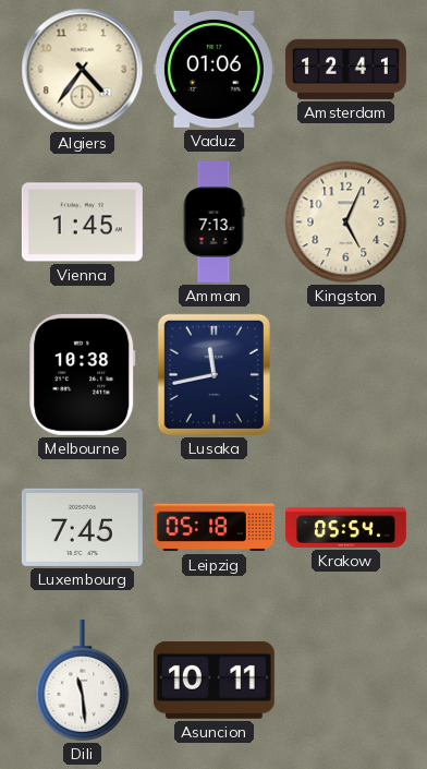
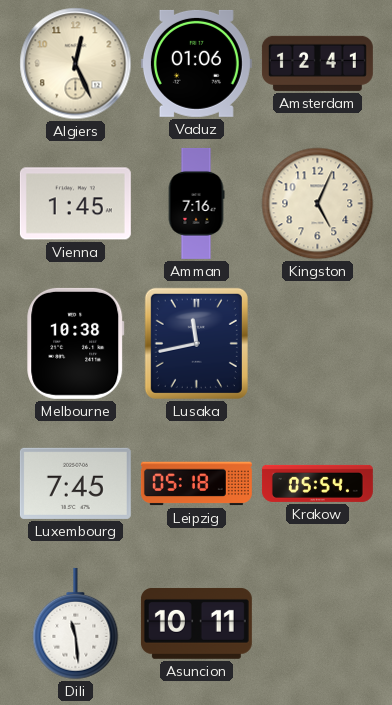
Algiers: 4:36 -> 12:26
Amman: 7:13 -> 7:16
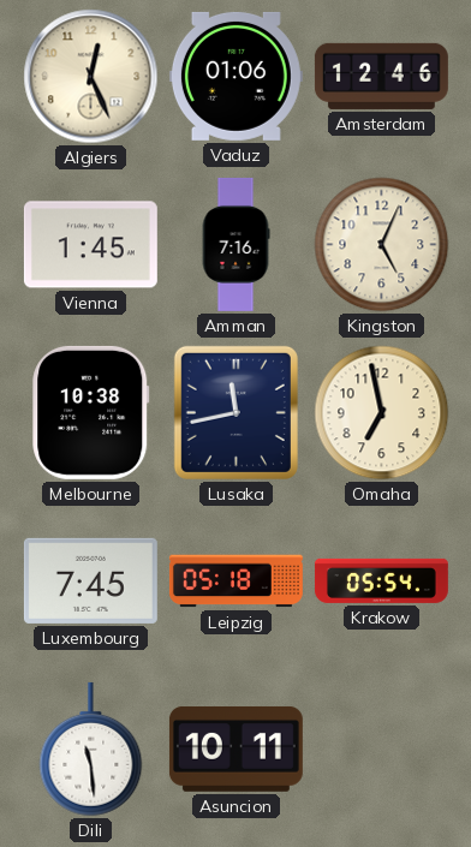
Amsterdam: 12:41 -> 12:46
Omaha: none -> 6:58
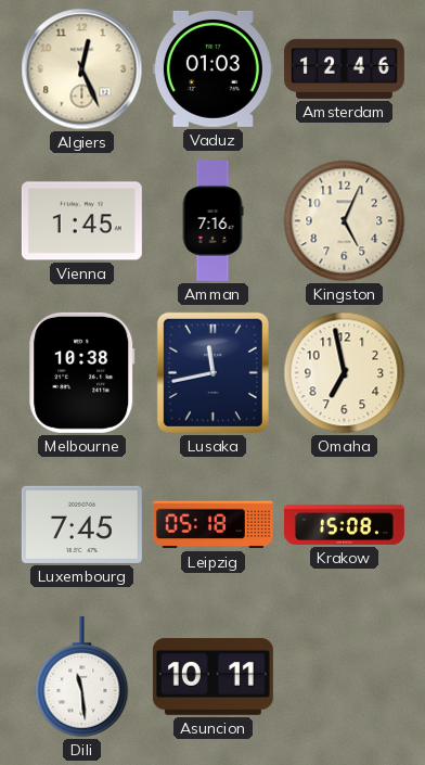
Vaduz: 01:06 -> 01:03
Krakow: 05:54 -> 15:08
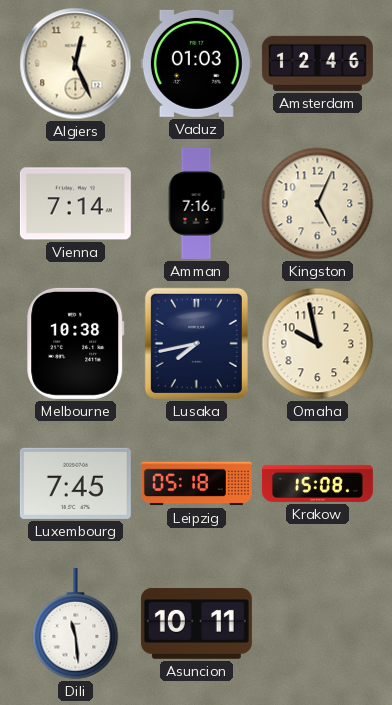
Vienna: 1:45 -> 7:14
Lusaka: 11:43 -> 7:43
Omaha: 6:58 -> 9:58
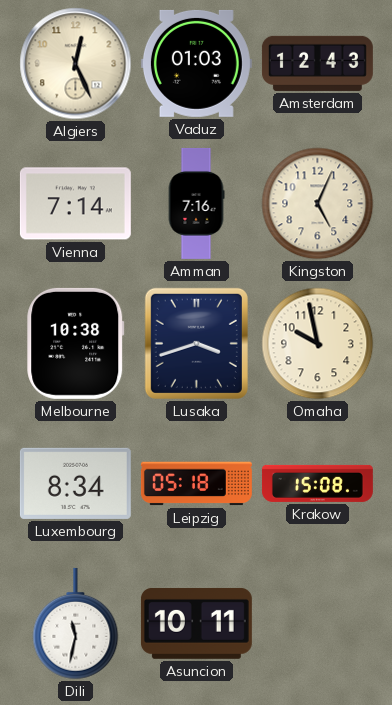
Amsterdam: 12:46 -> 12:43
Lusaka: 7:43 -> 3:42
Luxembourg: 7:45 -> 8:34
Dili: 11:29 -> 11:32
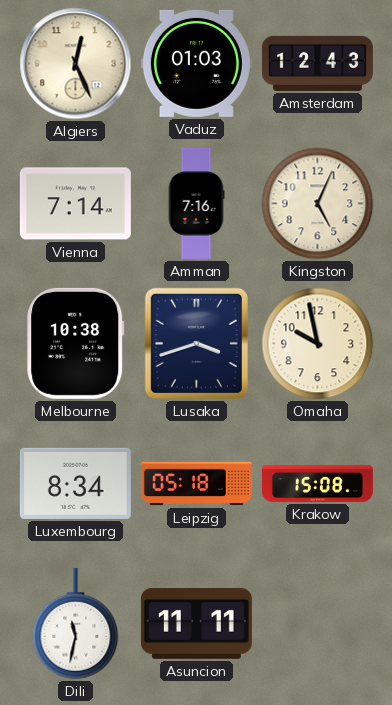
Asuncion: 10:11 -> 11:11
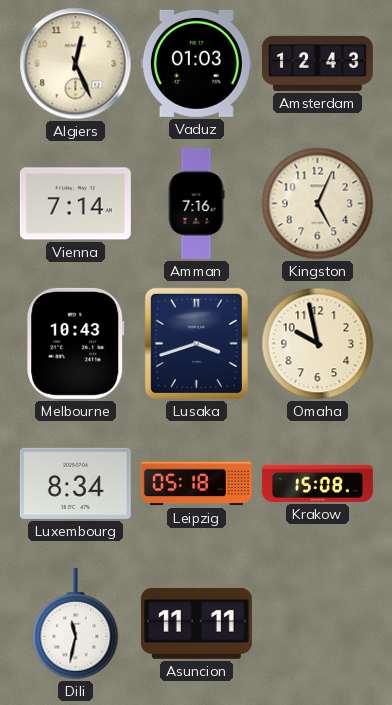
Melbourne: 10:38 -> 10:43
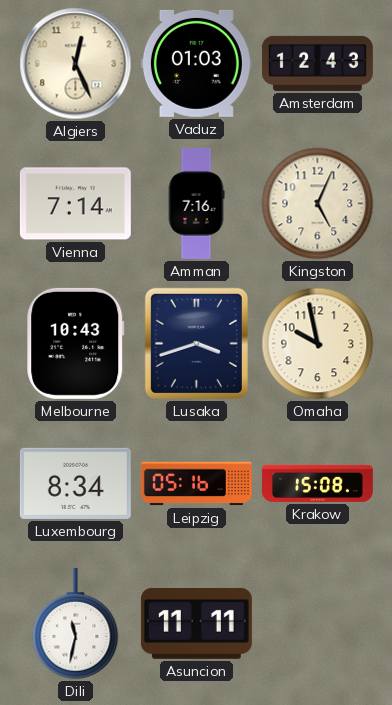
Leipzig: 05:18 -> 05:16
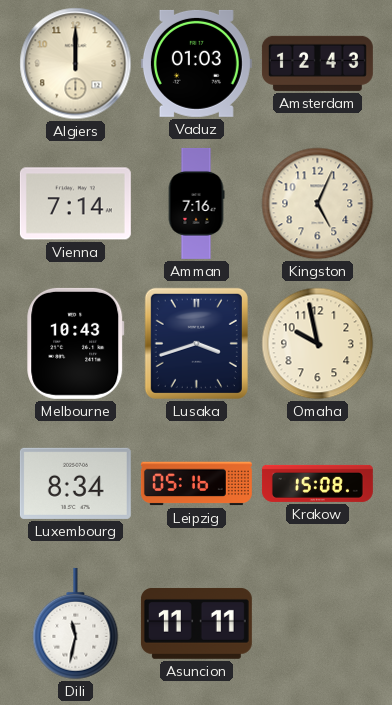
Algiers: 12:26 -> 12:00
